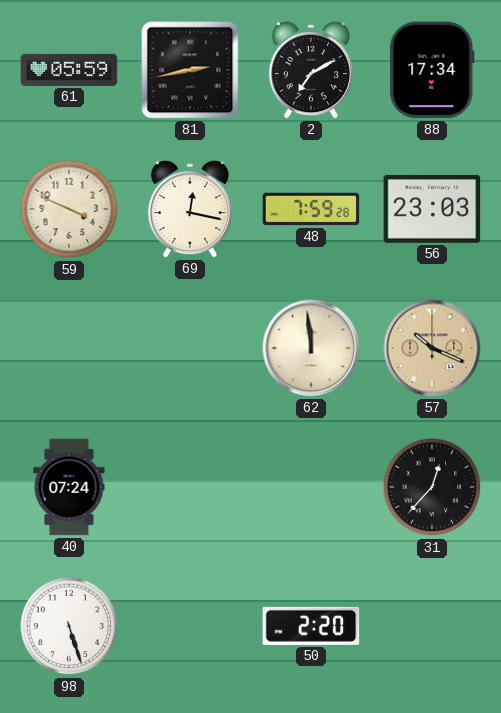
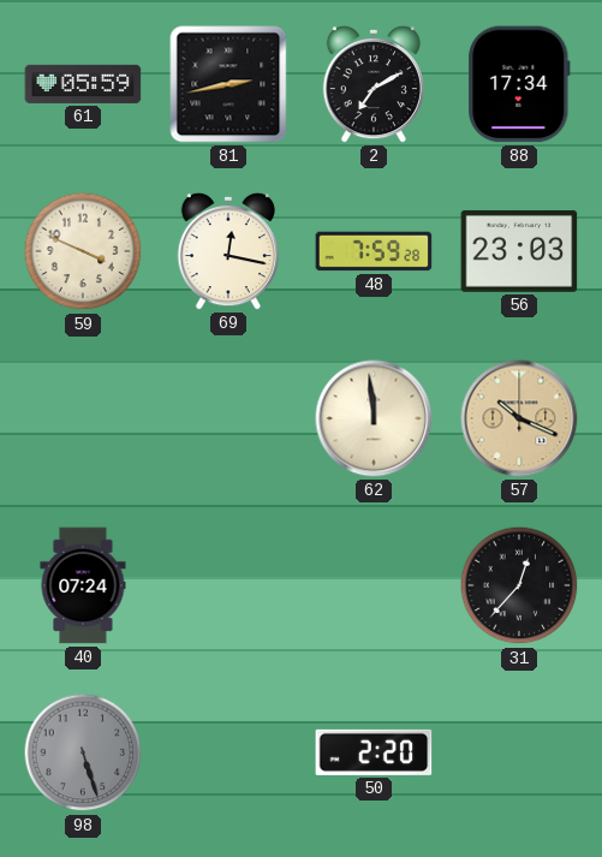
98 dial: white -> grey
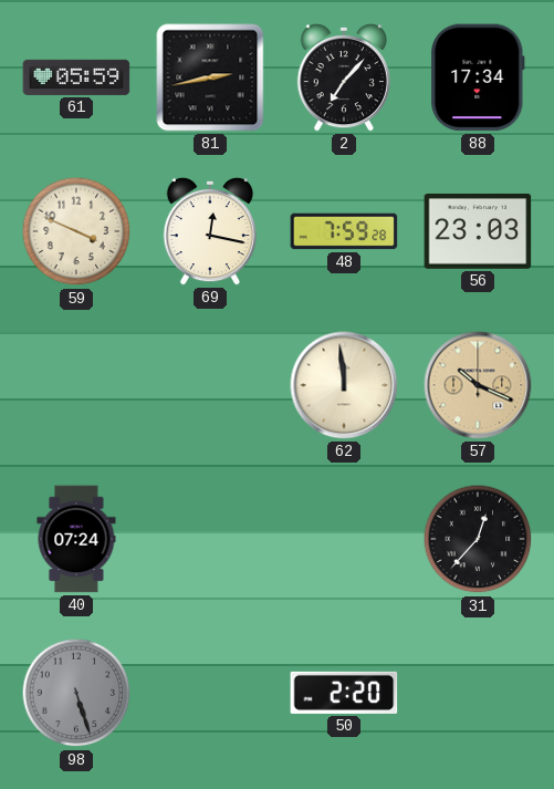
2: 7:10 -> 7:07
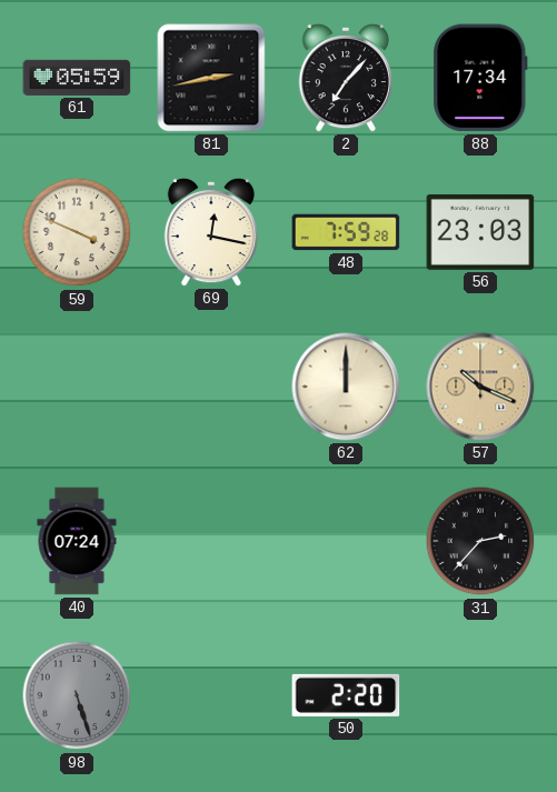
62: 11:59 -> 12:00
31: 12:37 -> 2:37
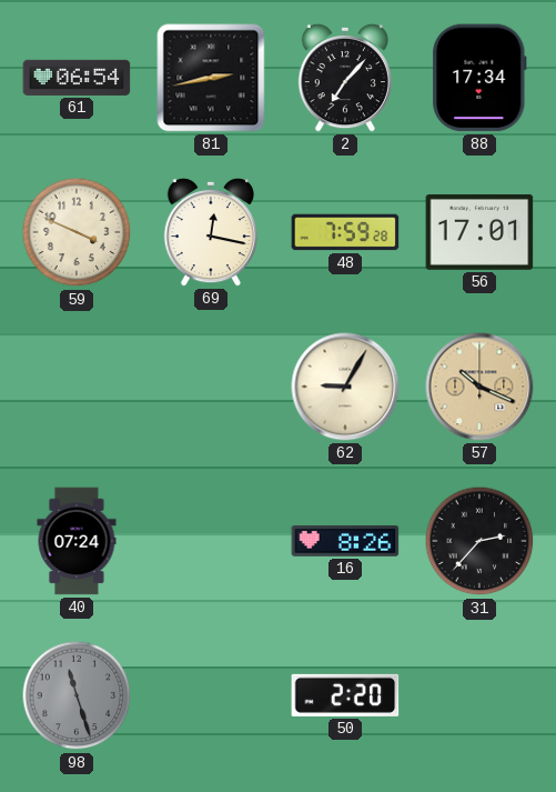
61: 05:59 -> 06:54
56: 23:03 -> 17:01
62: 12:00 -> 9:05
16: none -> 8:26
98: 5:27 -> 11:27
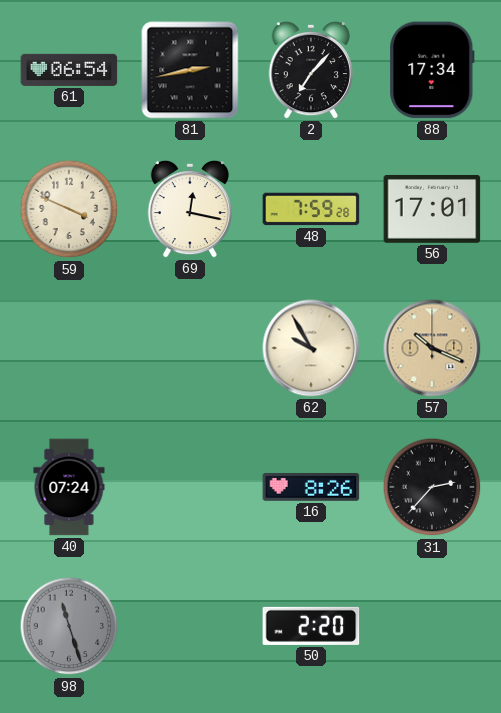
62: 9:05 -> 9:55
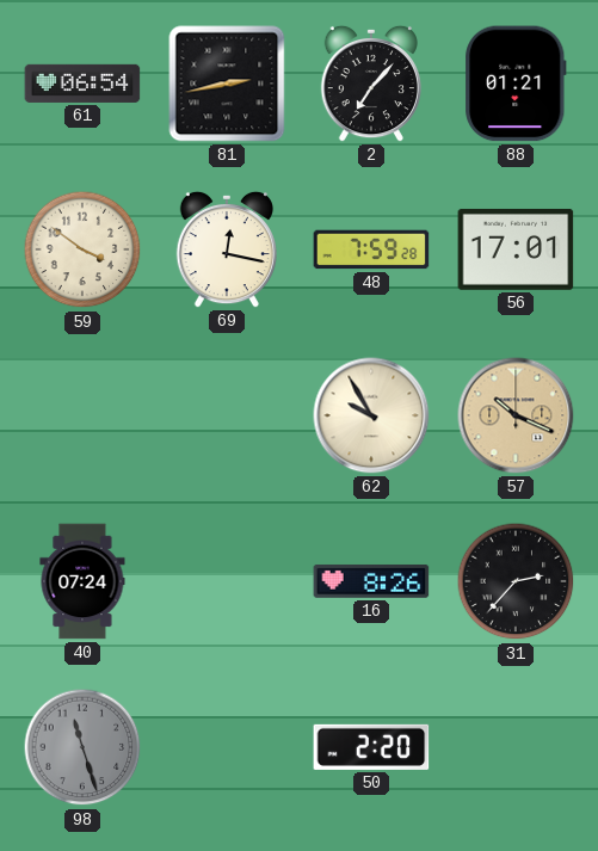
88: 17:34 -> 01:21
59: 3:49 -> 3:51
